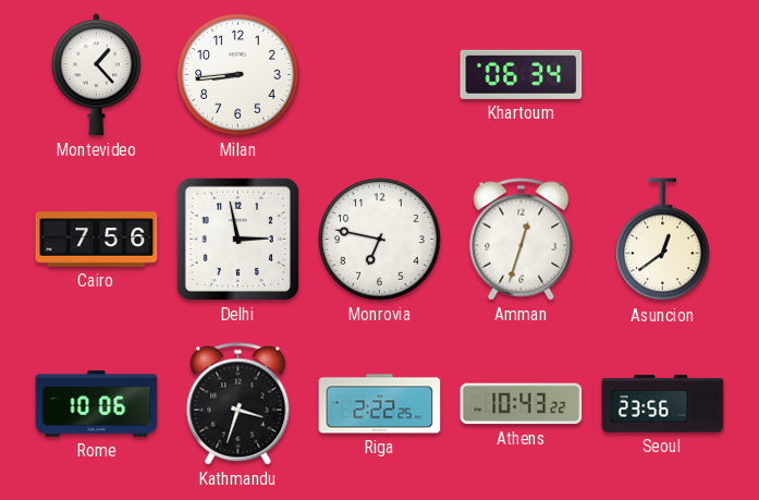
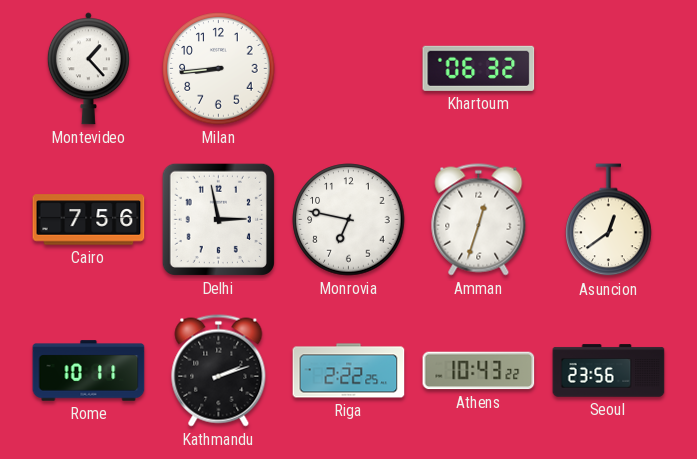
Khartoum: 06:34 -> 06:32
Rome: 10:06 -> 10:11
Kathmandu: 3:33 -> 2:12
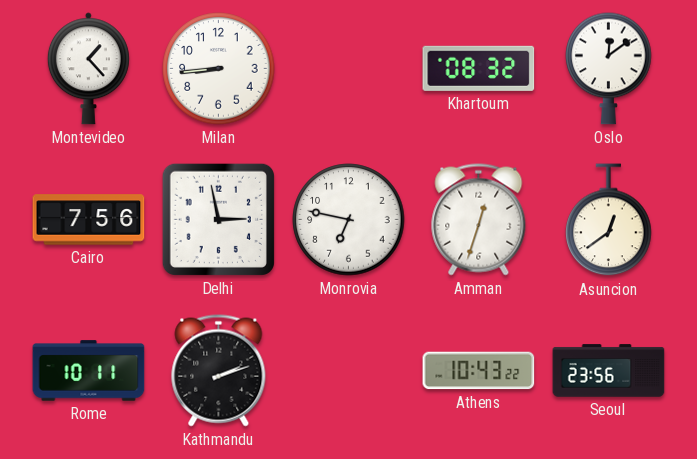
Khartoum: 06:32 -> 08:32
Oslo: none -> 12:09
Riga: 2:22 -> none
